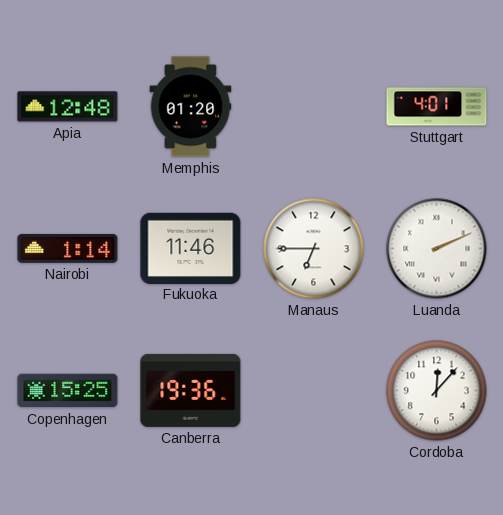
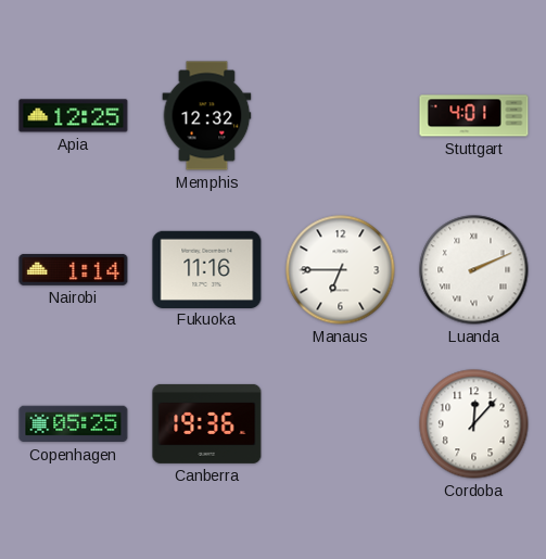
Apia: 12:48 -> 12:25
Memphis: 01:20 -> 12:32
Fukuoka: 11:46 -> 11:16
Copenhagen: 15:25 -> 05:25
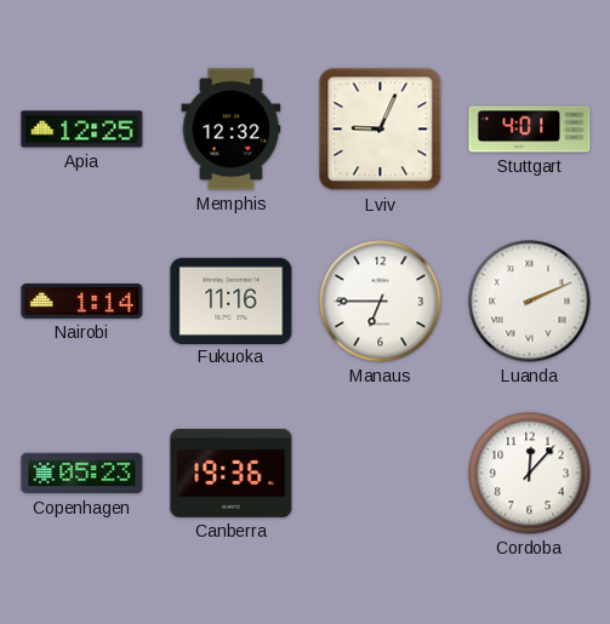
Lviv: none -> 9:04
Copenhagen: 05:25 -> 05:23
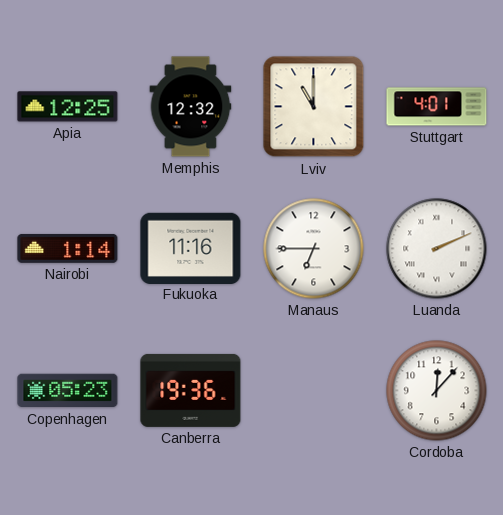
Lviv: 9:04 -> 11:00
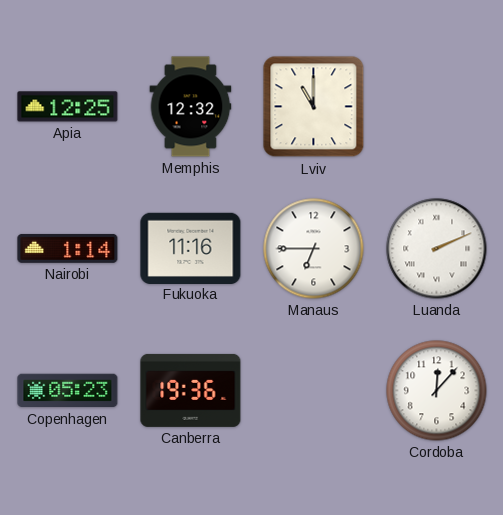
Stuttgart: 4:01 -> none
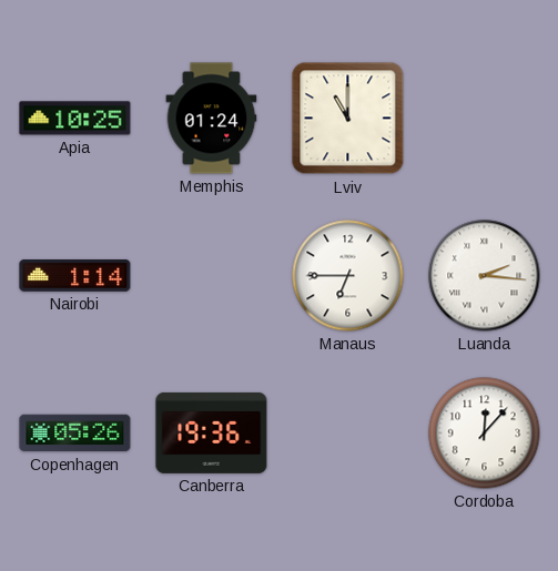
Apia: 12:25 -> 10:25
Memphis: 12:32 -> 01:24
Fukuoka: 11:16 -> none
Luanda: 2:11 -> 2:16
Copenhagen: 05:23 -> 05:26
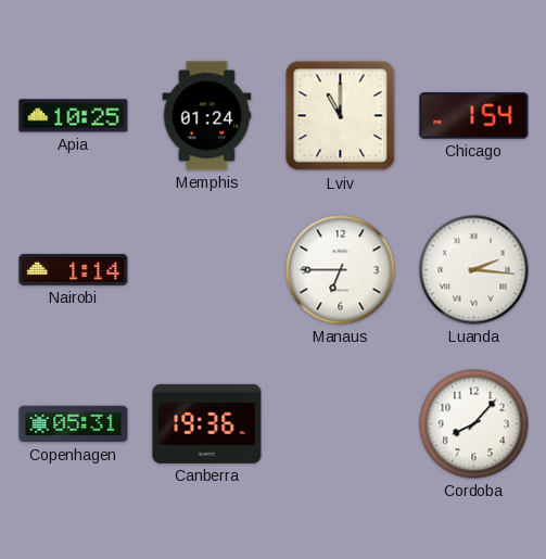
Chicago: none -> 1:54
Copenhagen: 05:26 -> 05:31
Cordoba: 12:07 -> 8:07
